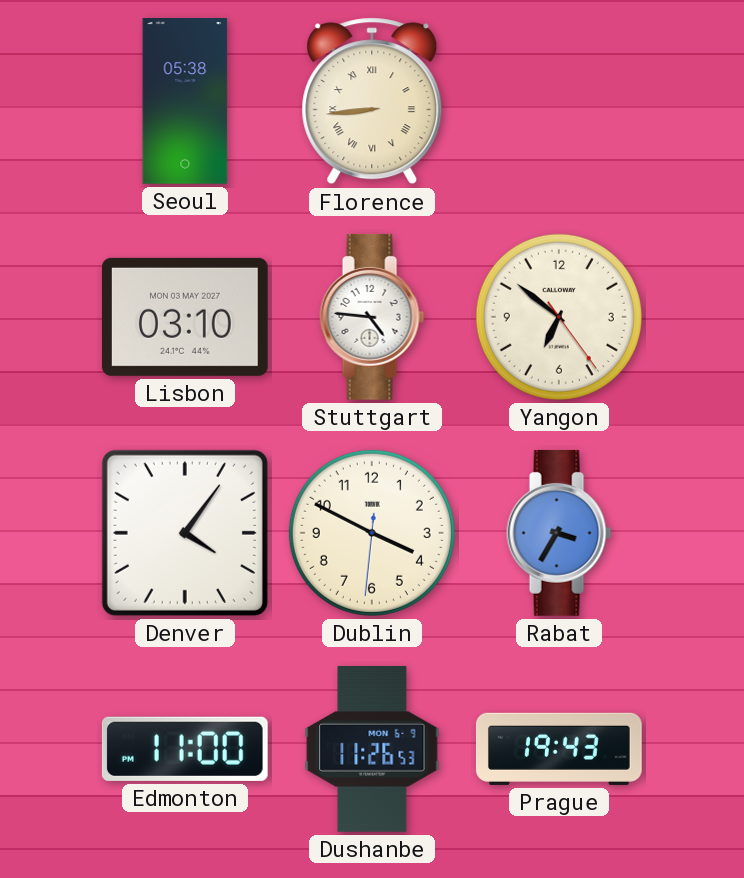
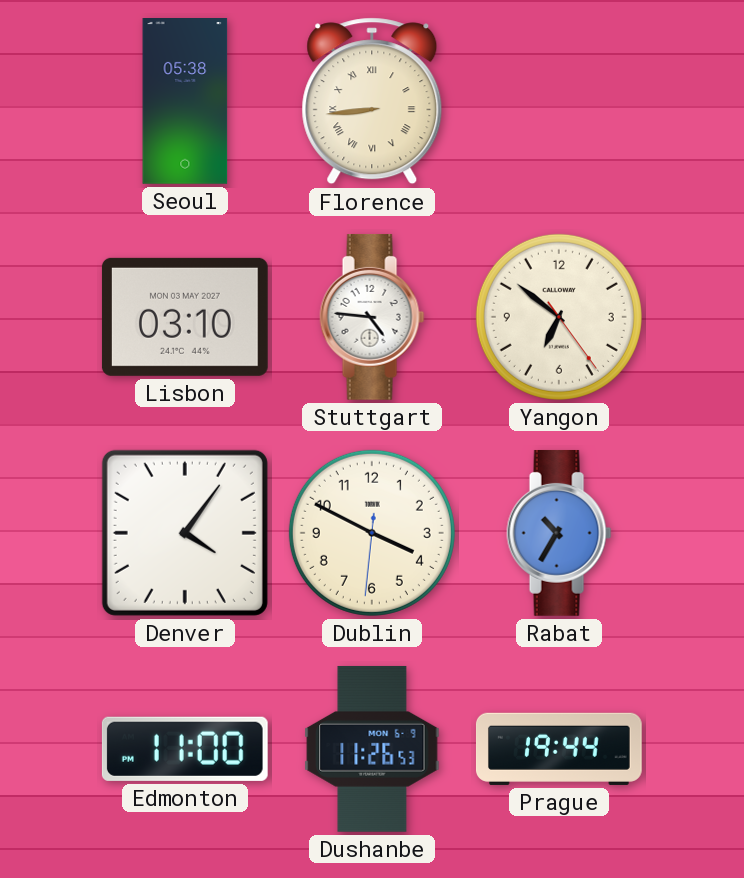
Rabat: 3:35 -> 10:35
Prague: 19:43 -> 19:44
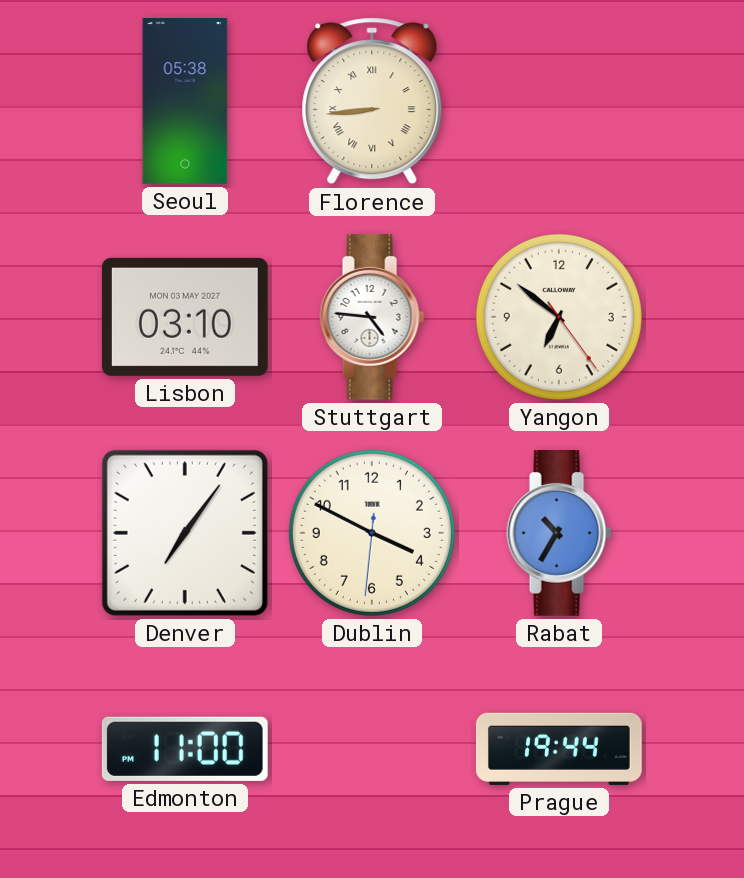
Denver: 4:06 -> 7:06
Dushanbe: 11:26 -> none
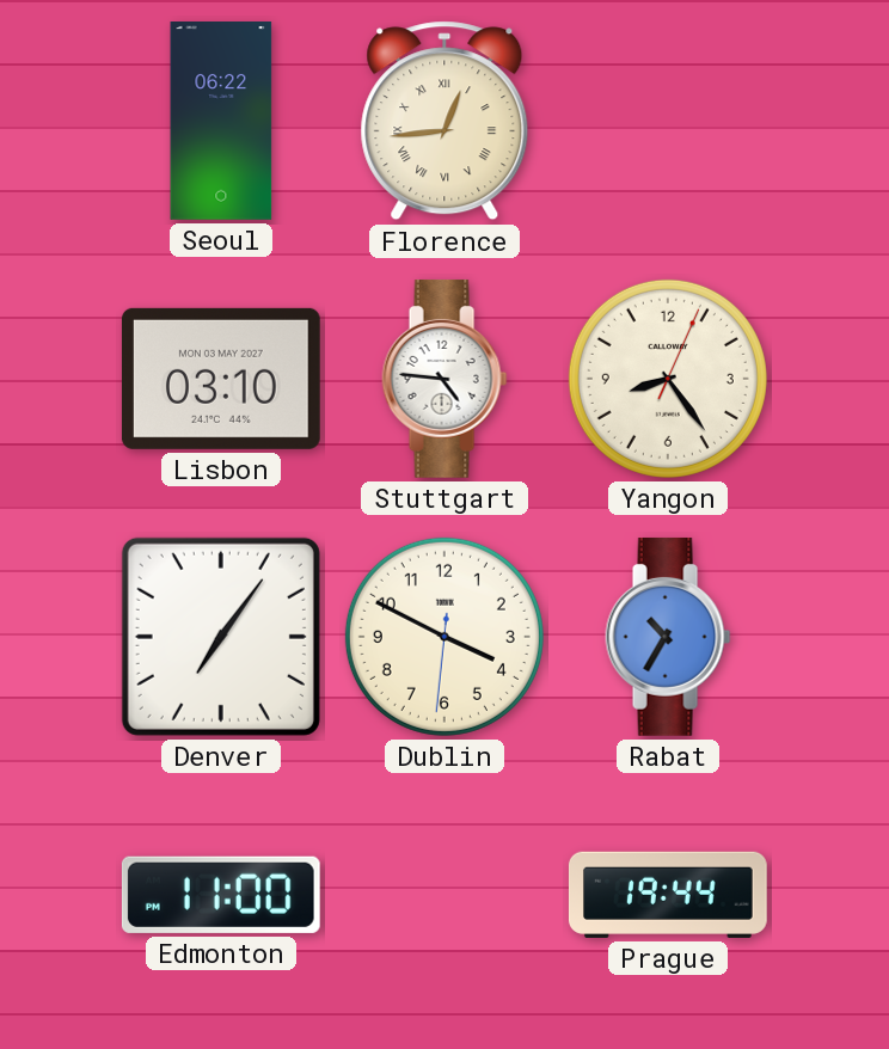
Seoul: 05:38 -> 06:22
Florence: 8:44 -> 12:44
Yangon: 6:51 -> 8:24
